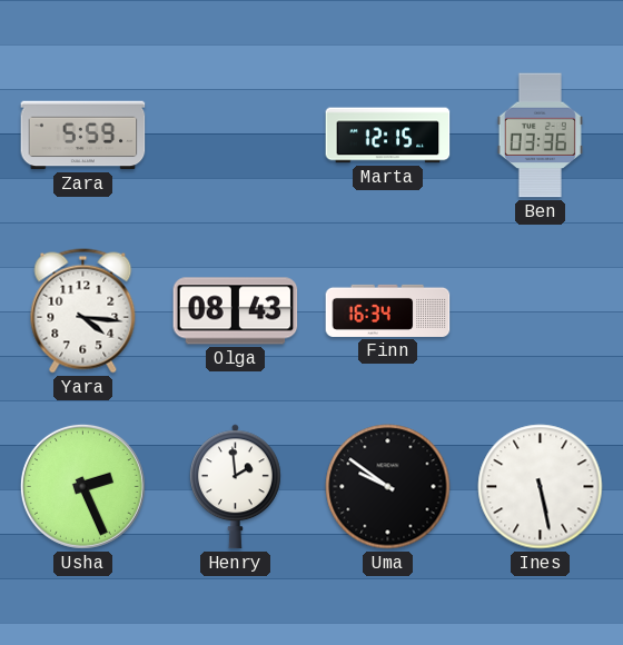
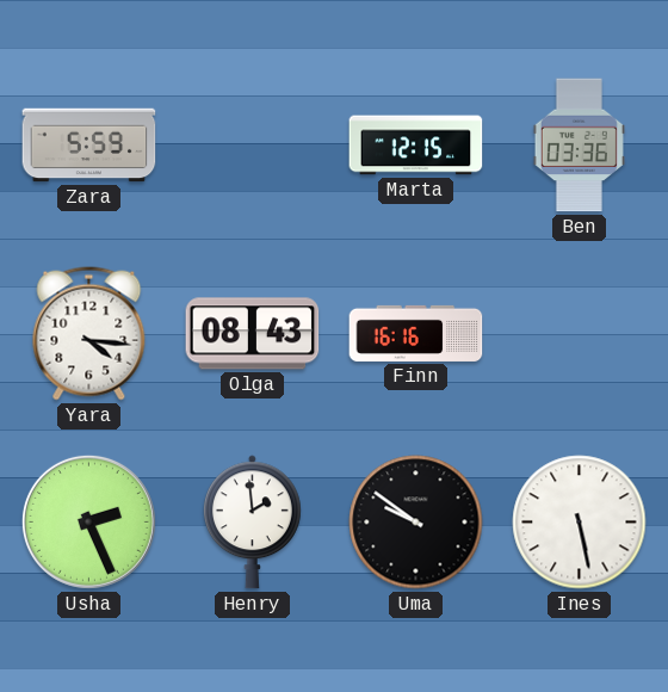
Finn: 16:34 -> 16:16
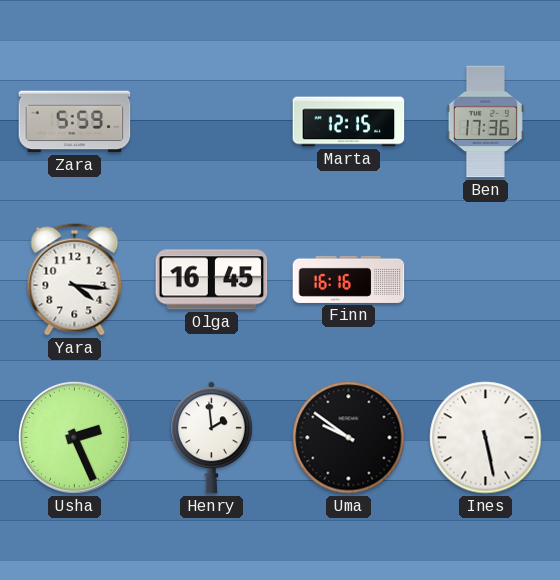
Ben: 03:36 -> 17:36
Olga: 08:43 -> 16:45
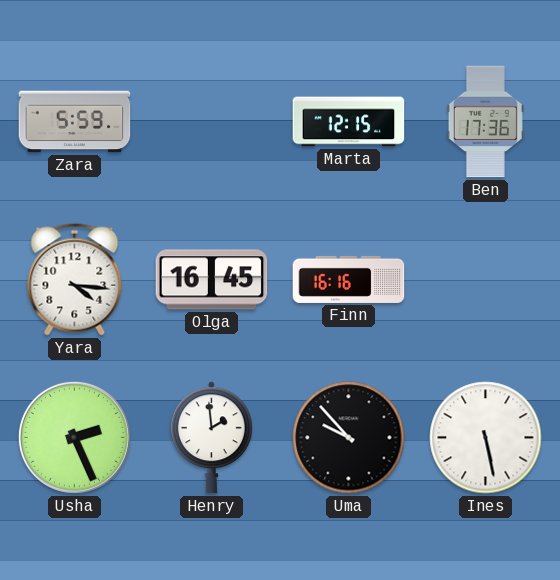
Uma: 9:51 -> 9:53
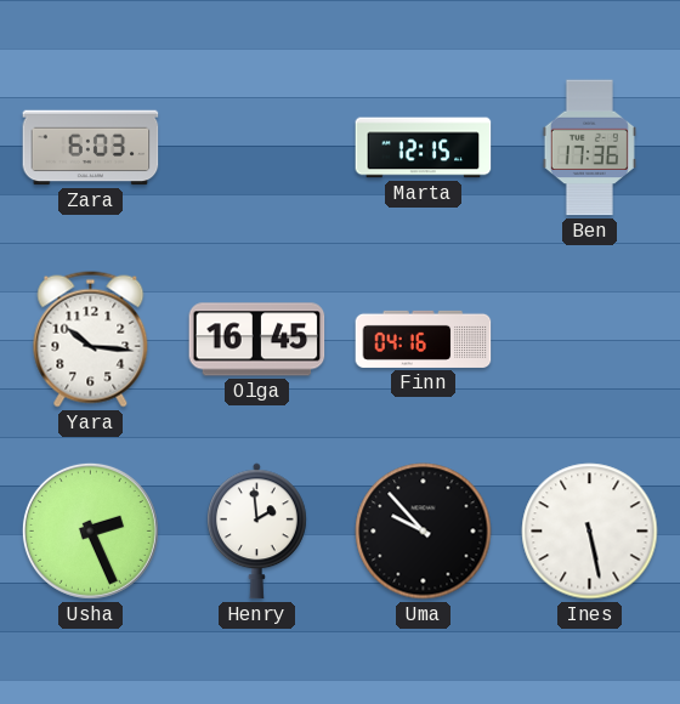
Zara: 5:59 -> 6:03
Yara: 4:16 -> 10:16
Finn: 16:16 -> 04:16
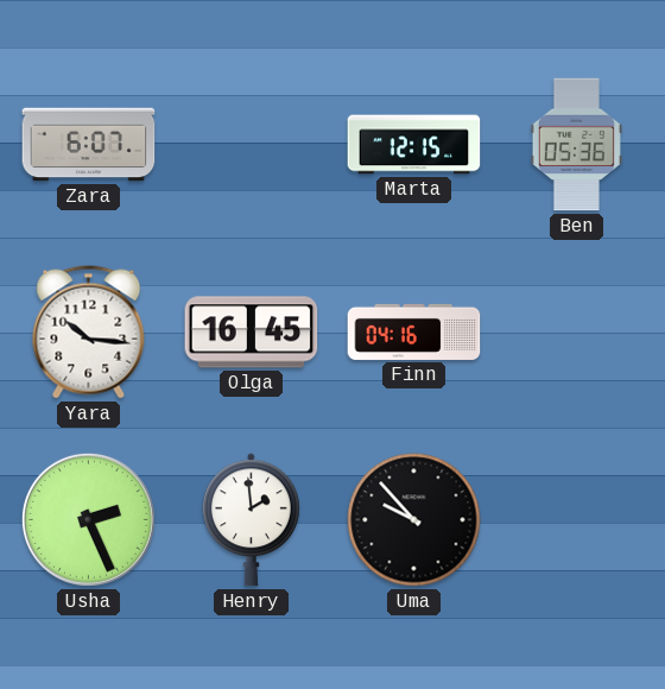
Zara: 6:03 -> 6:07
Ben: 17:36 -> 05:36
Ines: 5:28 -> none
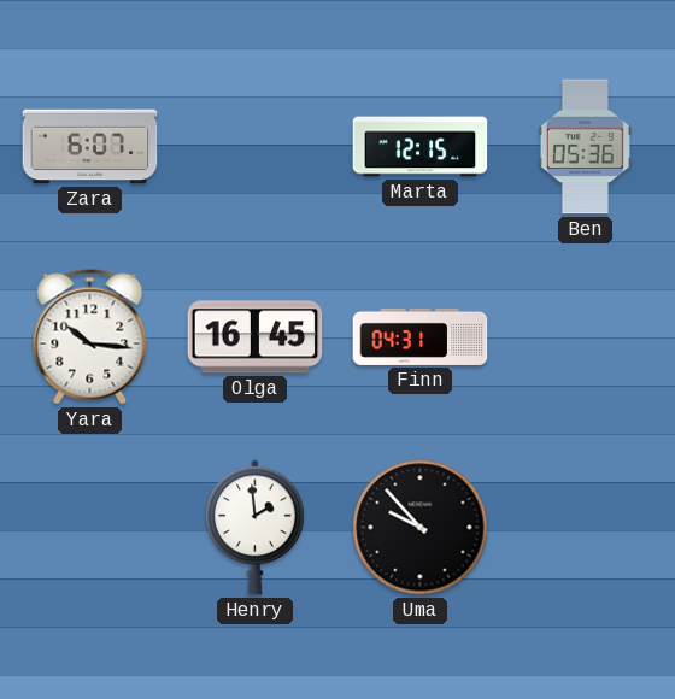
Finn: 04:16 -> 04:31
Usha: 2:26 -> none
